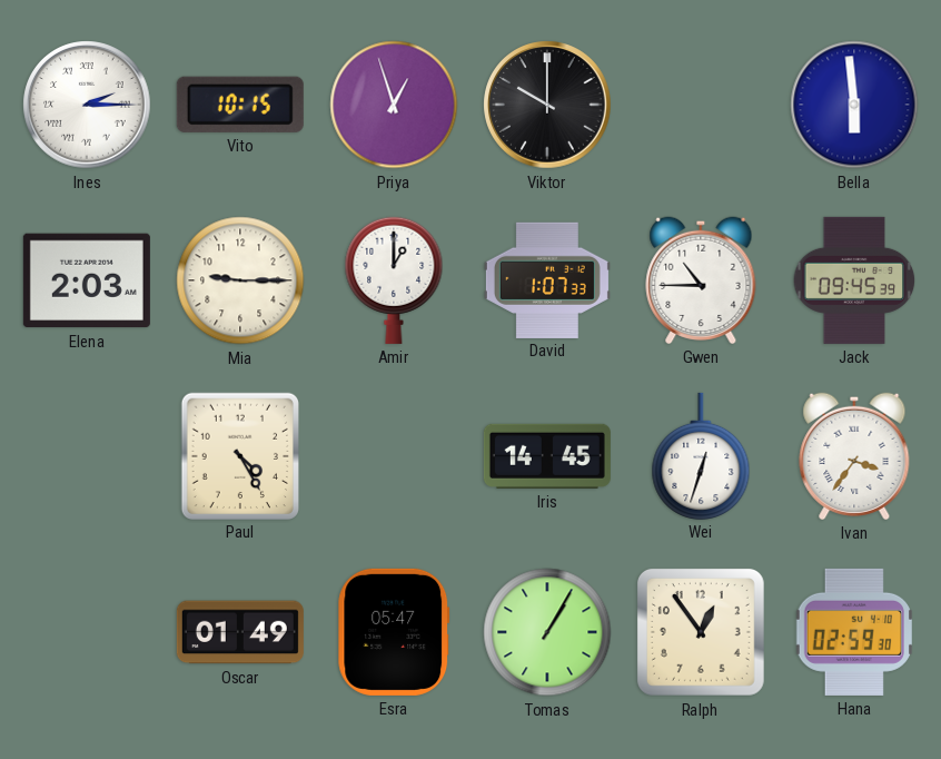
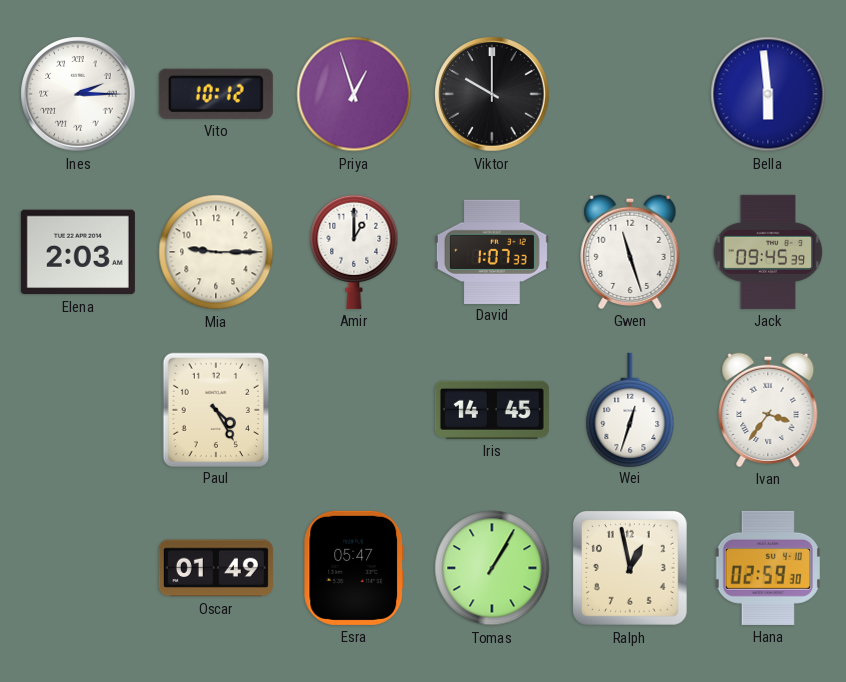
Vito: 10:15 -> 10:12
Gwen: 10:45 -> 11:27
Ralph: 12:54 -> 12:58
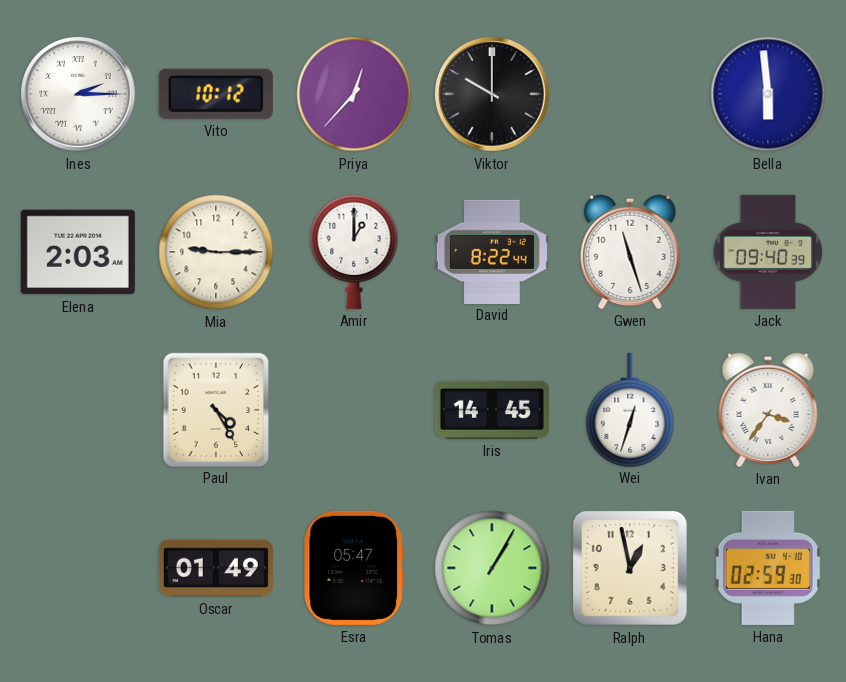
Priya: 12:57 -> 12:37
David: 1:07 -> 8:22
Jack: 09:45 -> 09:40
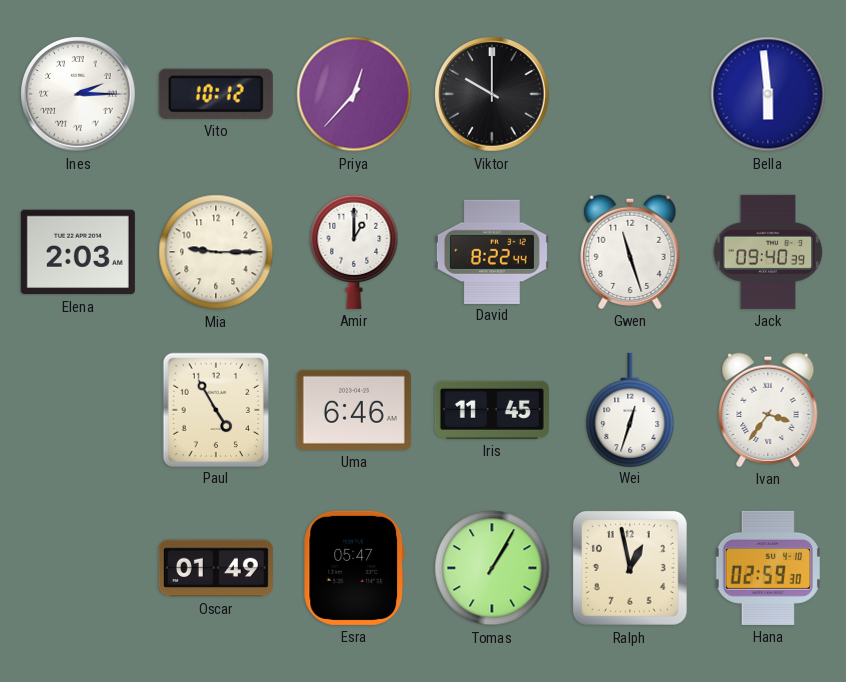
Paul: 4:25 -> 4:55
Uma: none -> 6:46
Iris: 14:45 -> 11:45
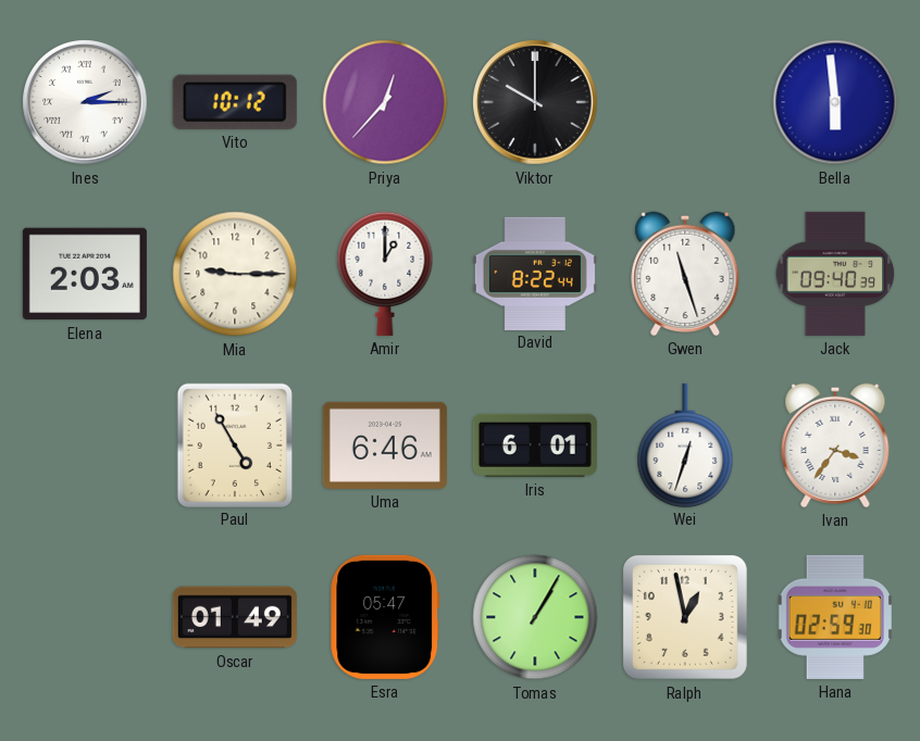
Iris: 11:45 -> 6:01
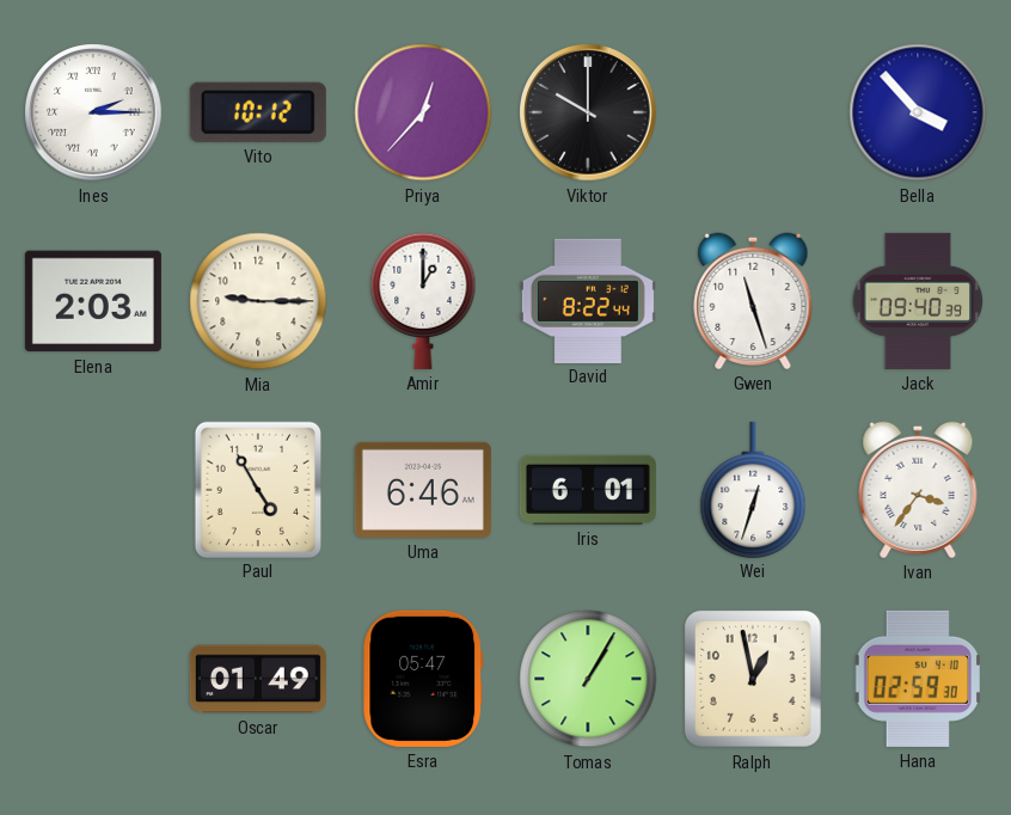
Bella: 5:59 -> 3:53
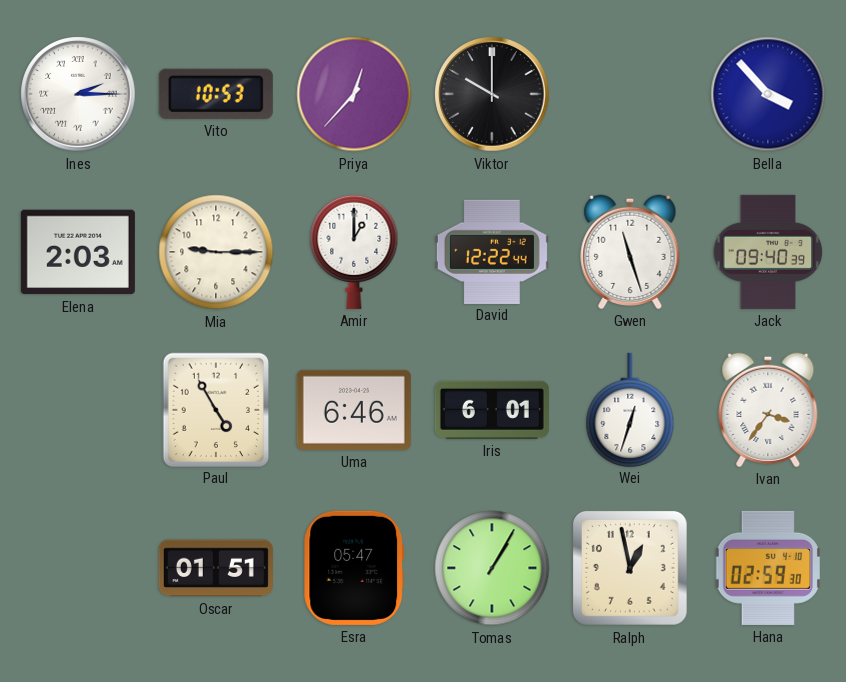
Vito: 10:12 -> 10:53
David: 8:22 -> 12:22
Oscar: 01:49 -> 01:51
